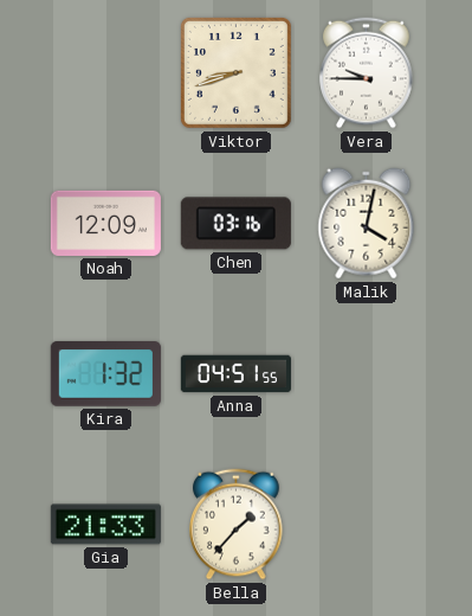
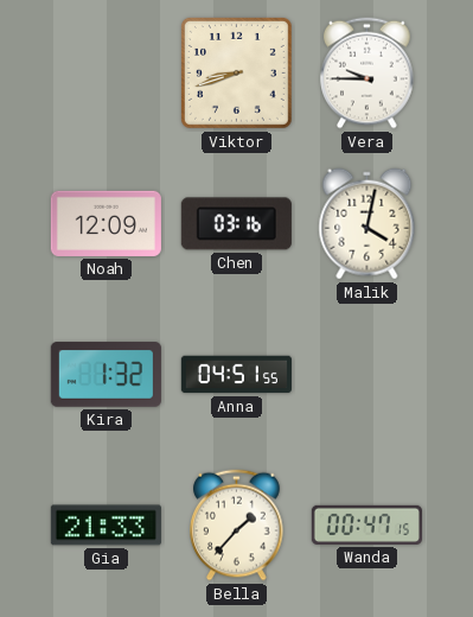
Wanda: none -> 00:47
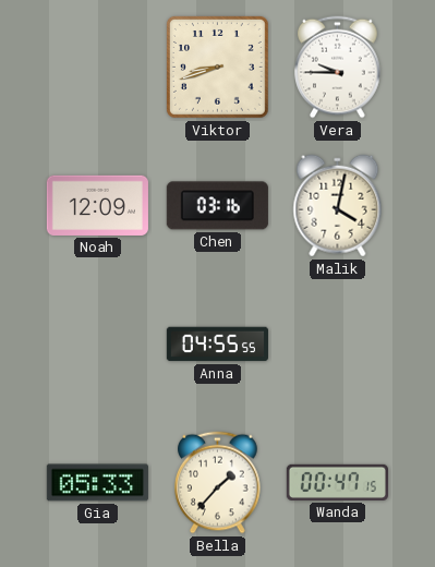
Kira: 1:32 -> none
Anna: 04:51 -> 04:55
Gia: 21:33 -> 05:33
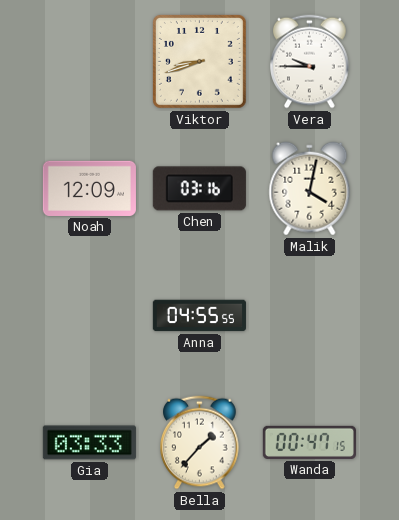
Gia: 05:33 -> 03:33
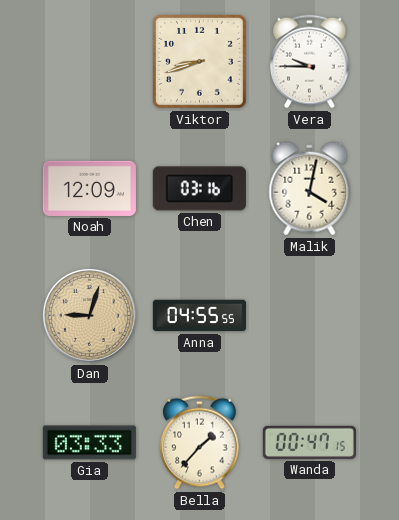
Dan: none -> 9:03
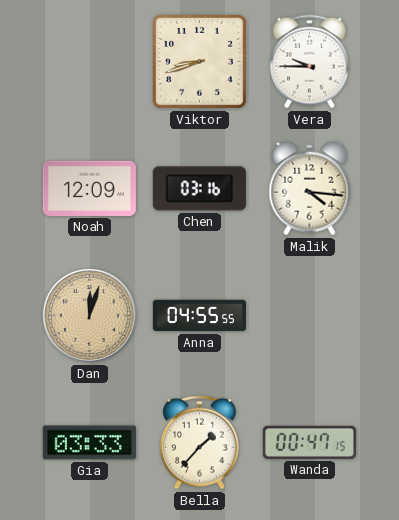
Malik: 4:02 -> 4:16
Dan: 9:03 -> 12:03
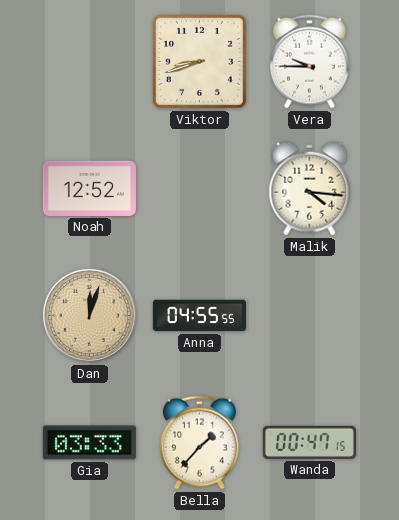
Noah: 12:09 -> 12:52
Chen: 03:16 -> none
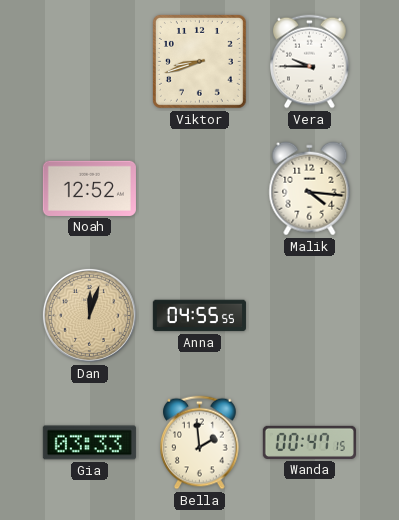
Bella: 1:37 -> 1:59
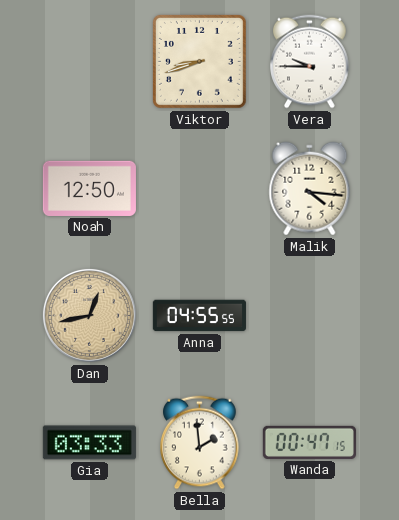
Noah: 12:52 -> 12:50
Dan: 12:03 -> 12:43
